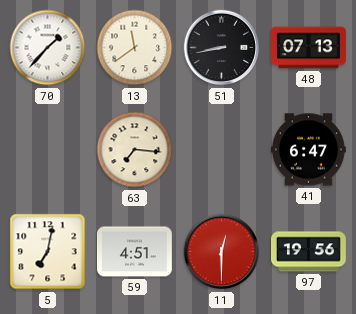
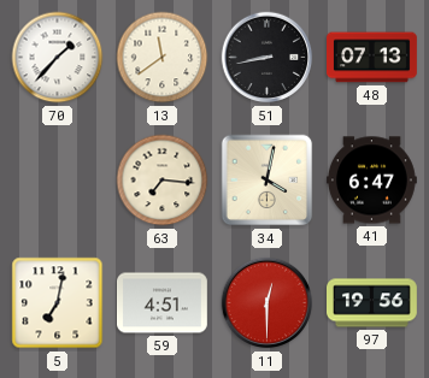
34: none -> 4:02
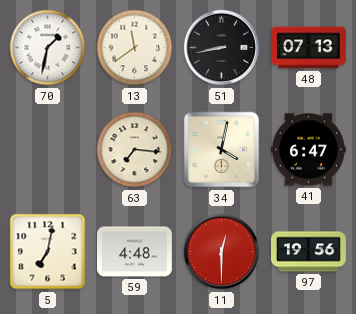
70: 1:37 -> 1:32
59: 4:51 -> 4:48
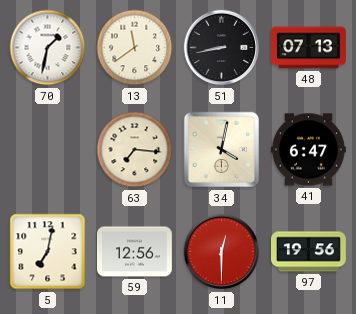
59: 4:48 -> 12:56
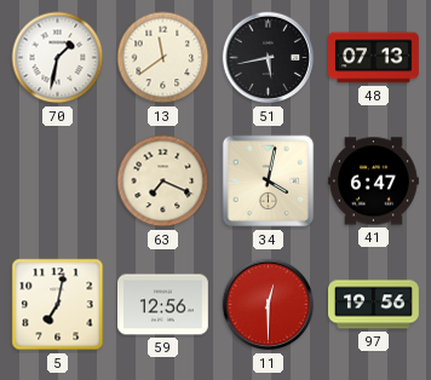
51: 8:43 -> 5:43
63: 7:16 -> 7:19
